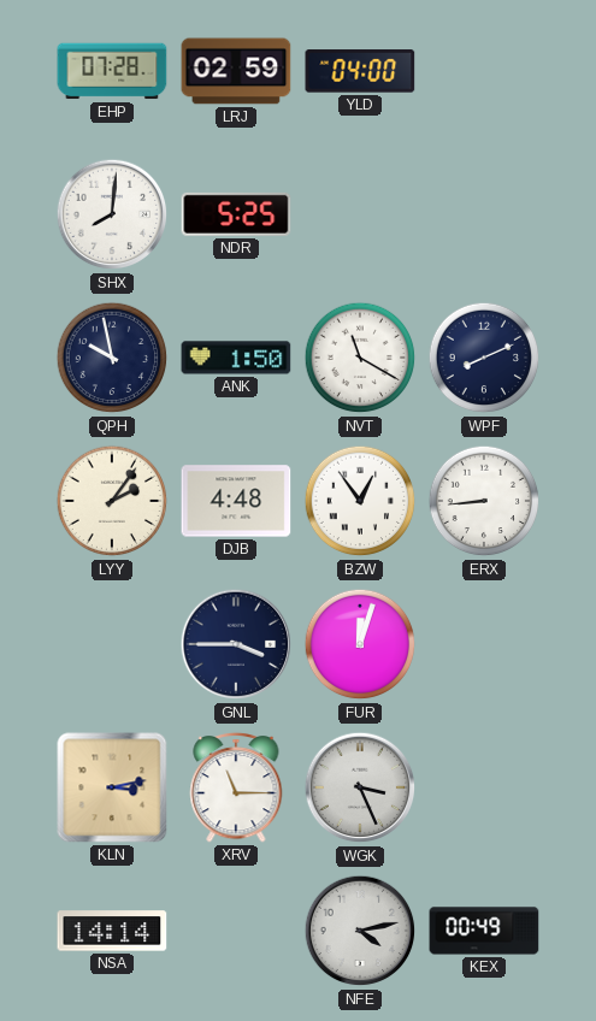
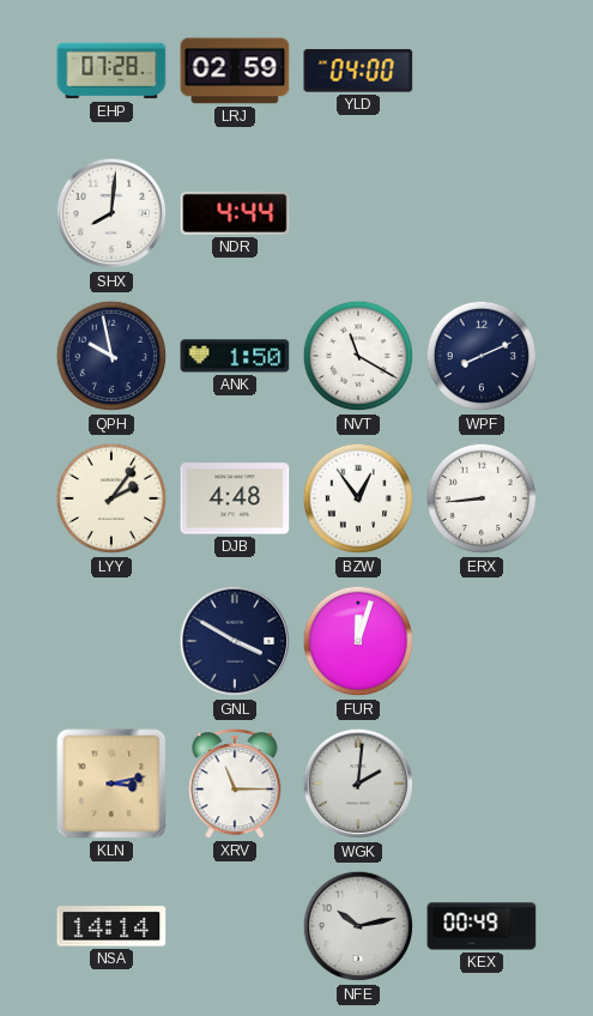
NDR: 5:25 -> 4:44
GNL: 3:45 -> 3:50
WGK: 3:26 -> 2:01
NFE: 4:13 -> 10:13
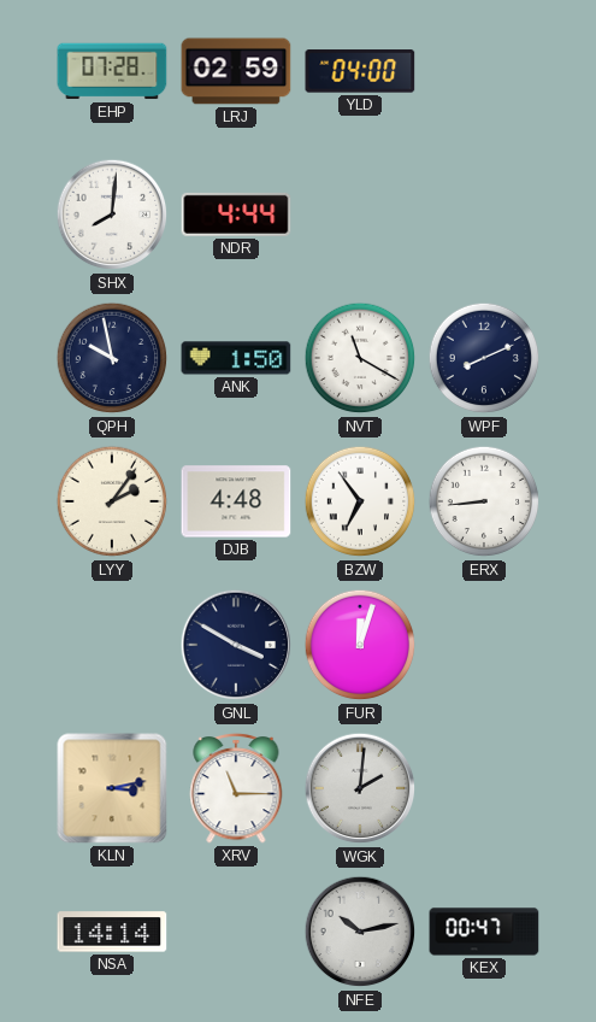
BZW: 12:54 -> 6:54
KEX: 00:49 -> 00:47
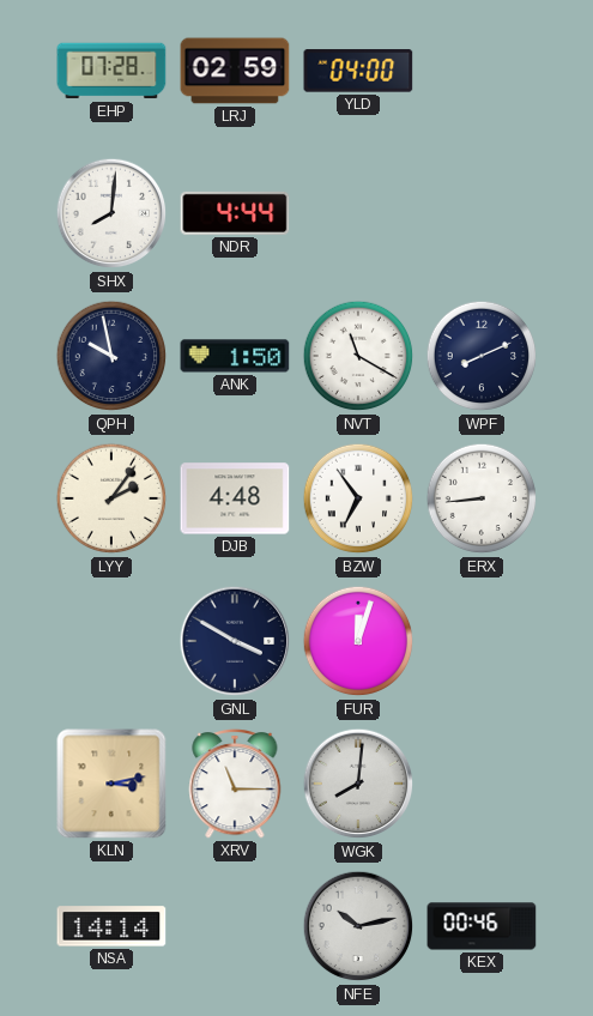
WGK: 2:01 -> 8:01
KEX: 00:47 -> 00:46
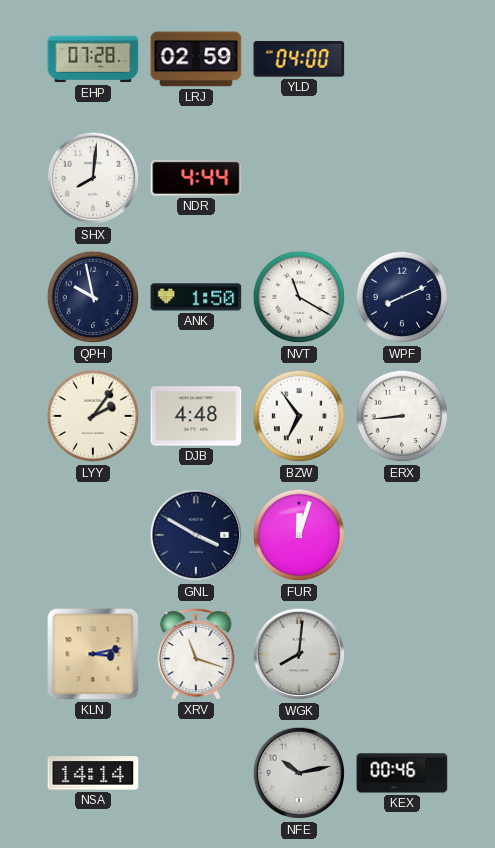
XRV: 11:15 -> 11:18
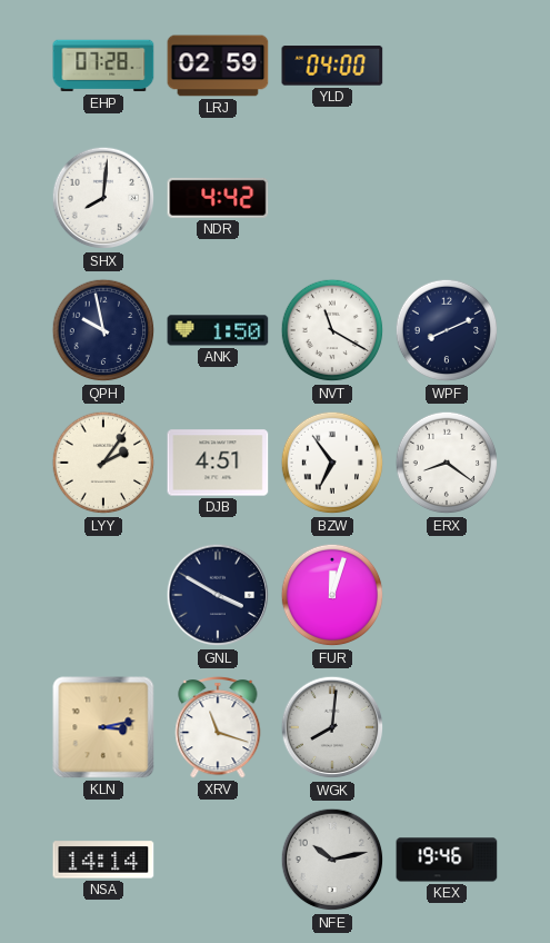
NDR: 4:44 -> 4:42
DJB: 4:48 -> 4:51
ERX: 8:44 -> 8:21
KEX: 00:46 -> 19:46
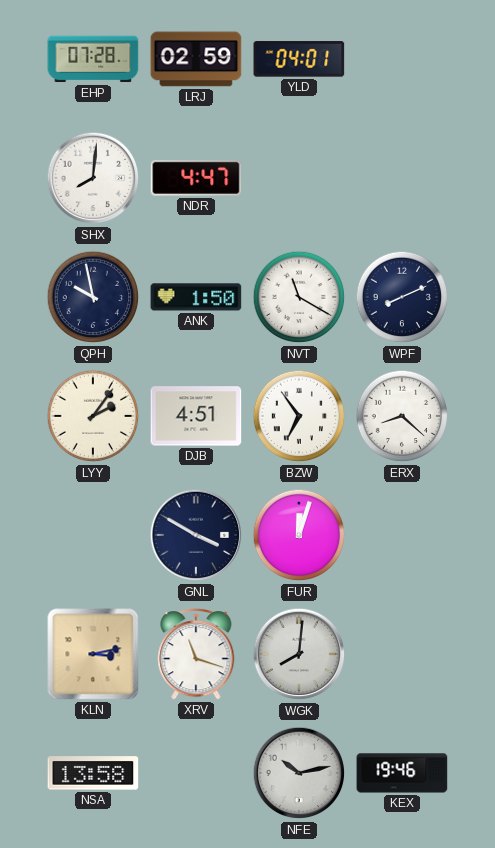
YLD: 04:00 -> 04:01
NDR: 4:42 -> 4:47
ERX: 8:21 -> 8:22
NSA: 14:14 -> 13:58
